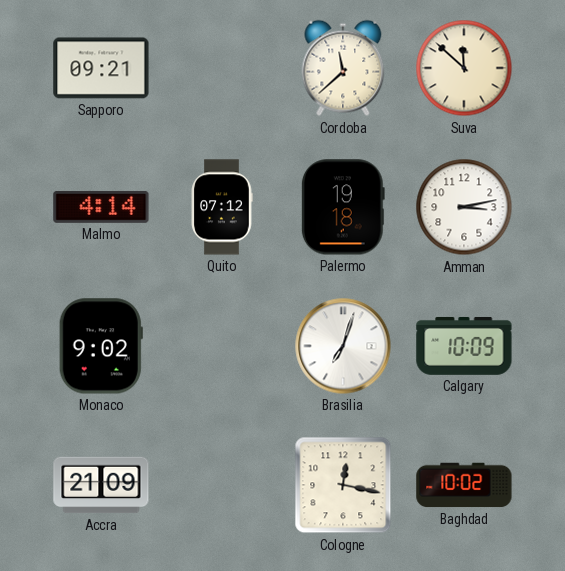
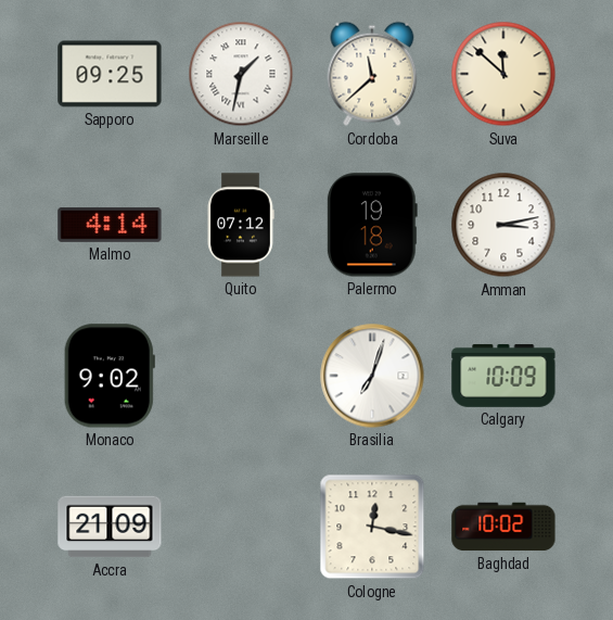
Sapporo: 09:21 -> 09:25
Marseille: none -> 1:32
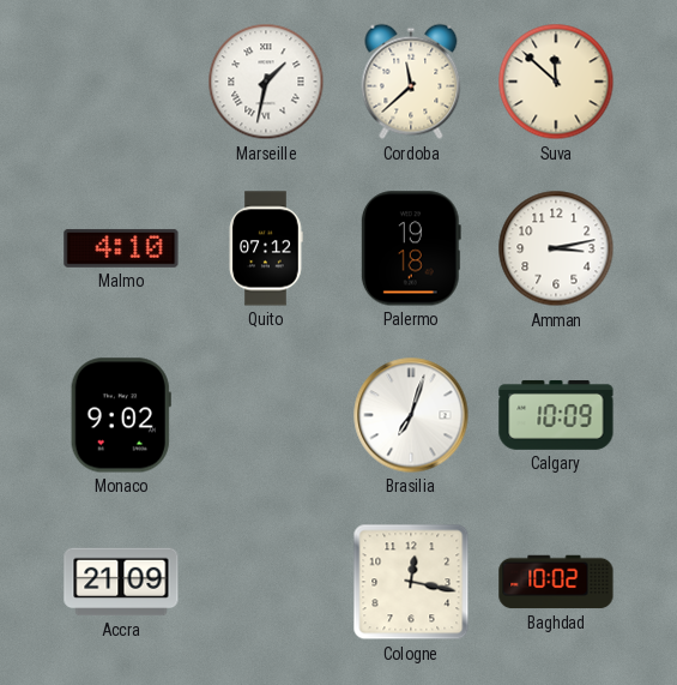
Sapporo: 09:25 -> none
Malmo: 4:14 -> 4:10
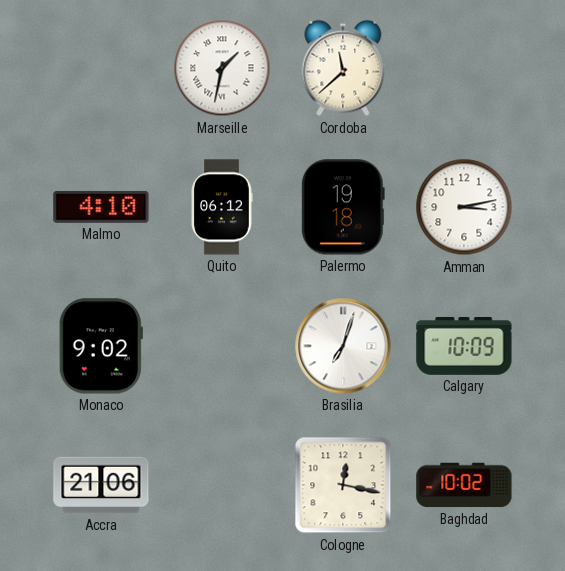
Suva: 11:52 -> none
Quito: 07:12 -> 06:12
Accra: 21:09 -> 21:06
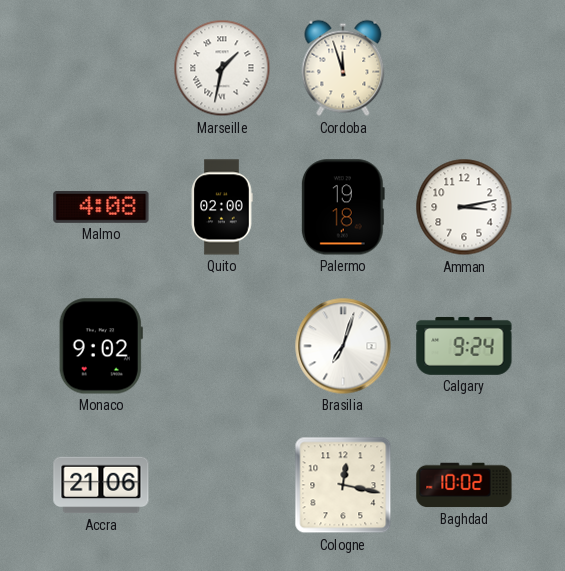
Cordoba: 11:38 -> 11:57
Malmo: 4:10 -> 4:08
Quito: 06:12 -> 02:00
Calgary: 10:09 -> 9:24
